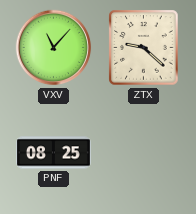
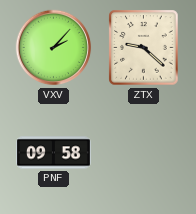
VXV: 11:07 -> 2:07
PNF: 08:25 -> 09:58
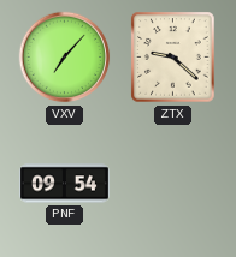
VXV: 2:07 -> 7:07
PNF: 09:58 -> 09:54
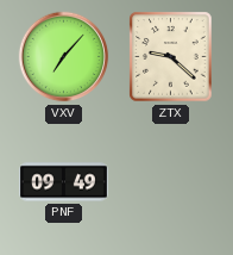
PNF: 09:54 -> 09:49
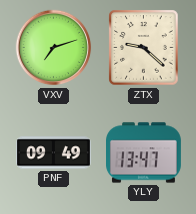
VXV: 7:07 -> 7:12
YLY: none -> 13:47
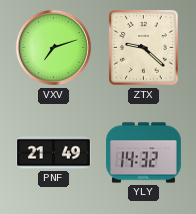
PNF: 09:49 -> 21:49
YLY: 13:47 -> 14:32
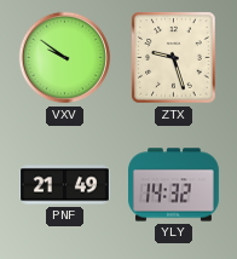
VXV: 7:12 -> 9:51
ZTX: 9:22 -> 9:27
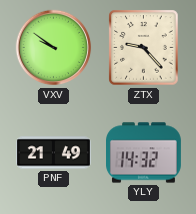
ZTX: 9:27 -> 9:23
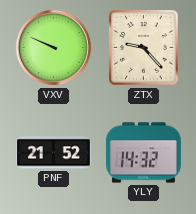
VXV: 9:51 -> 9:49
PNF: 21:49 -> 21:52
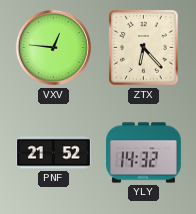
VXV: 9:49 -> 12:46
ZTX: 9:23 -> 6:23
